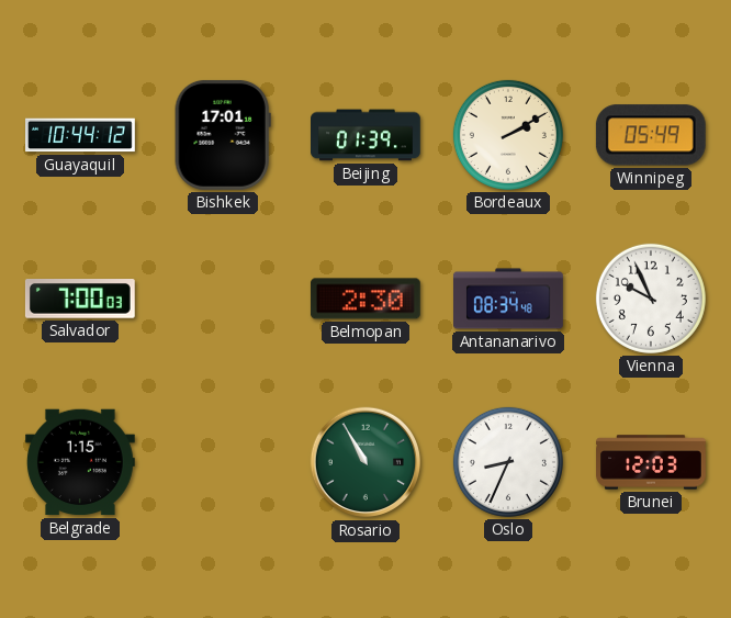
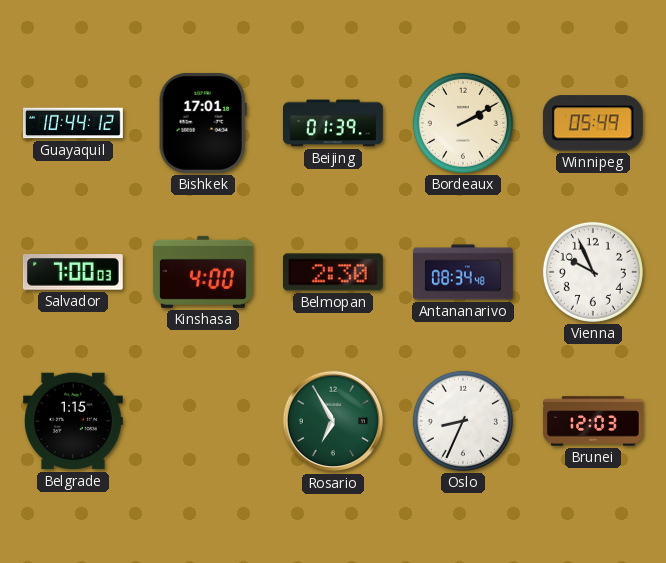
Kinshasa: none -> 4:00
Rosario: 10:55 -> 6:55
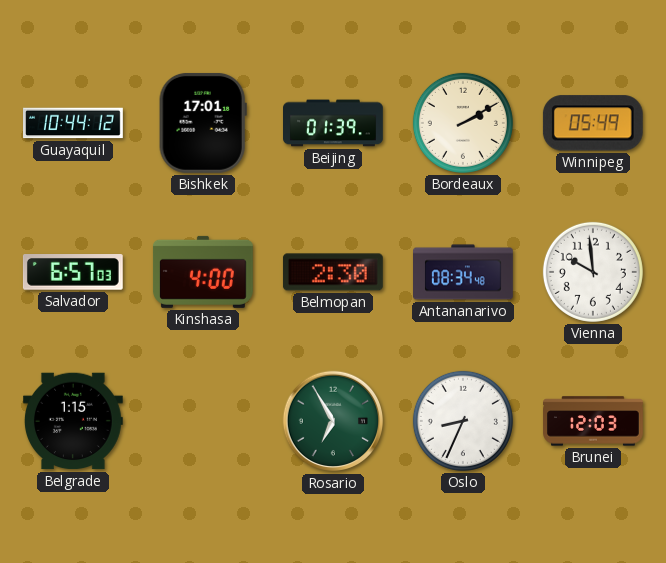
Salvador: 7:00 -> 6:57
Vienna: 9:56 -> 9:59
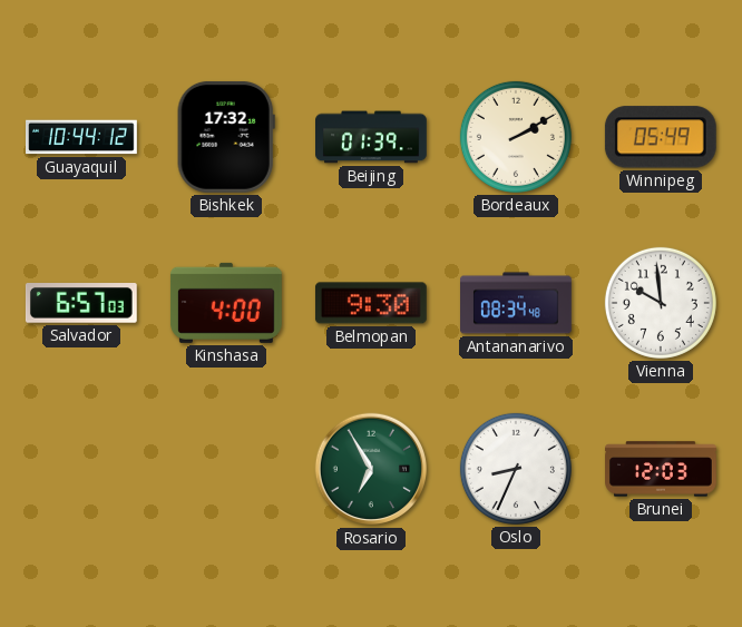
Bishkek: 17:01 -> 17:32
Belmopan: 2:30 -> 9:30
Belgrade: 1:15 -> none
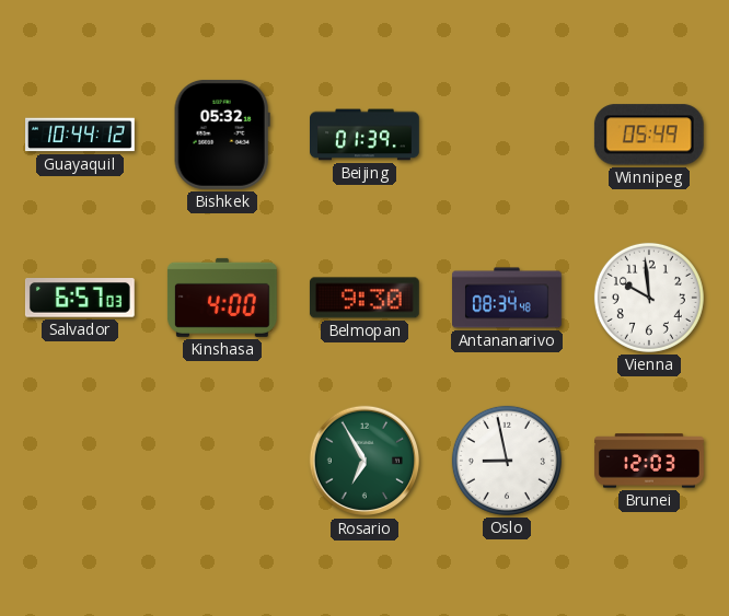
Bishkek: 17:32 -> 05:32
Bordeaux: 2:10 -> none
Oslo: 8:34 -> 8:58
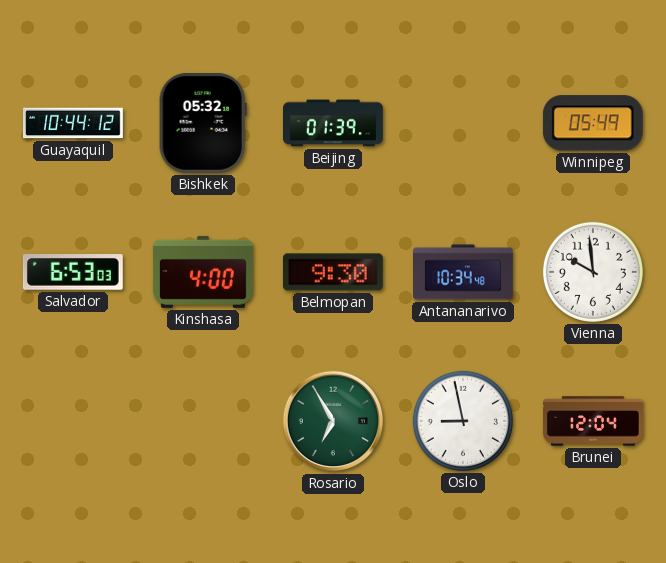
Salvador: 6:57 -> 6:53
Antananarivo: 08:34 -> 10:34
Brunei: 12:03 -> 12:04
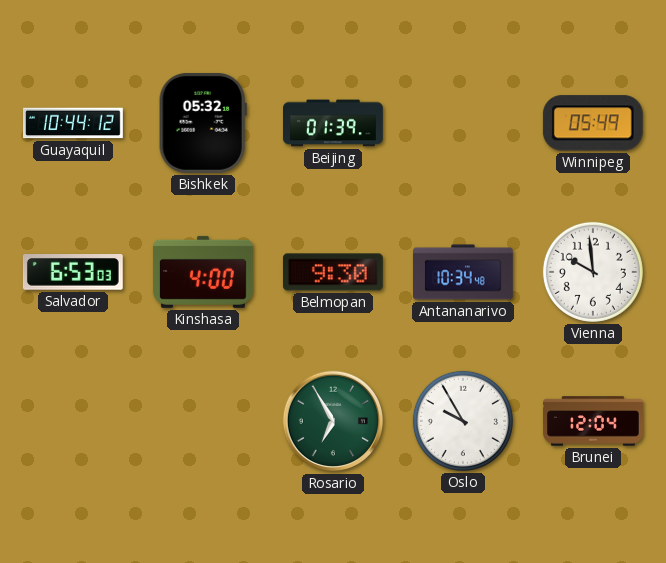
Oslo: 8:58 -> 9:55
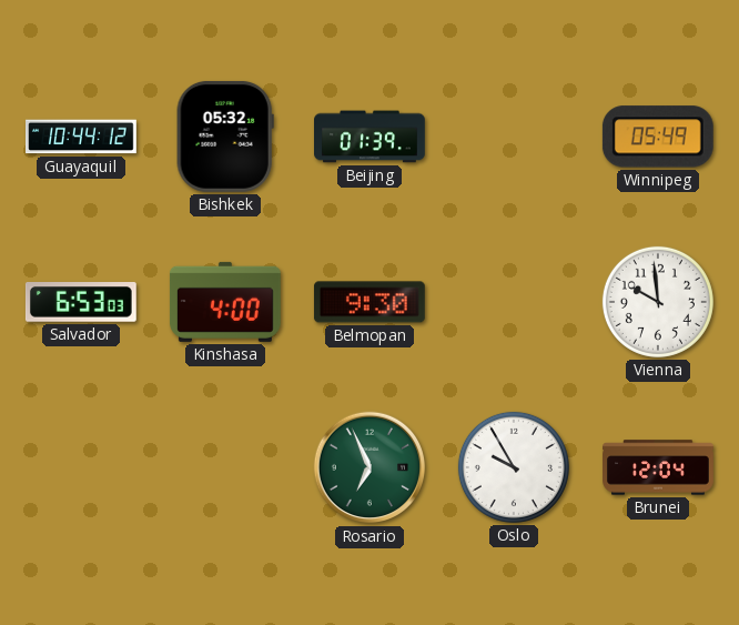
Antananarivo: 10:34 -> none
Rosario: 6:55 -> 6:56
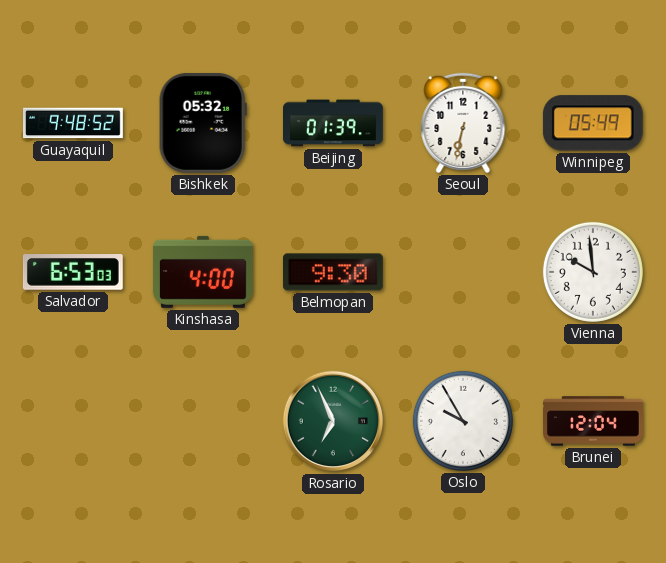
Guayaquil: 10:44 -> 9:48
Seoul: none -> 6:32
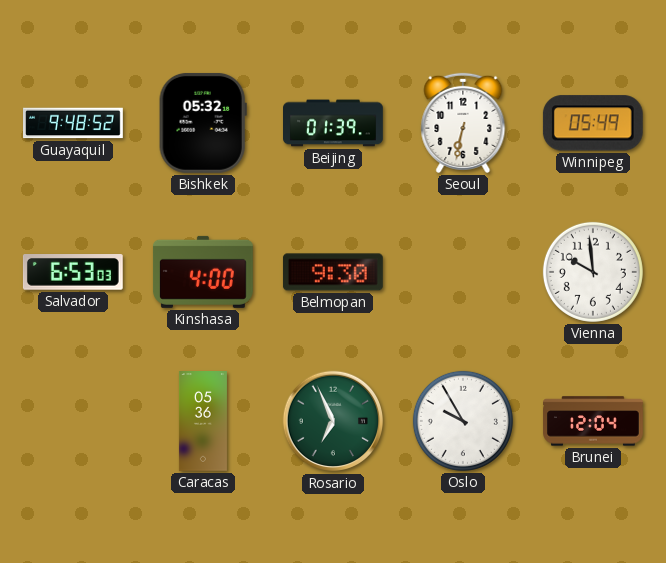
Caracas: none -> 05:36
